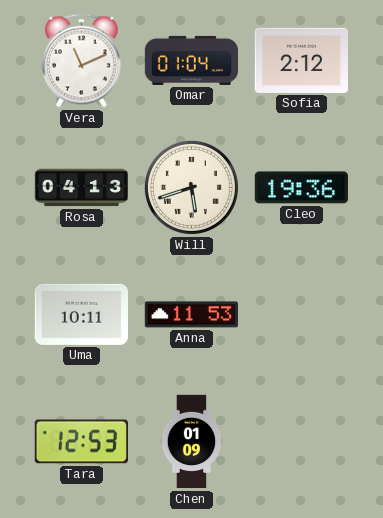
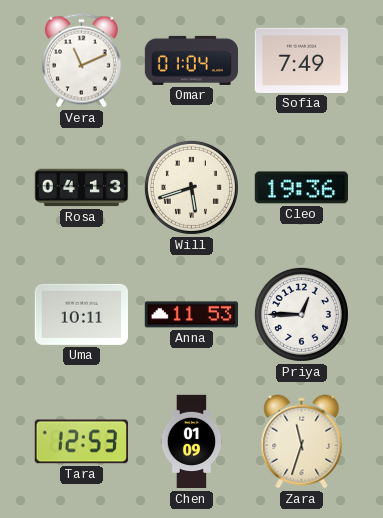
Sofia: 2:12 -> 7:49
Priya: none -> 12:45
Zara: none -> 11:33
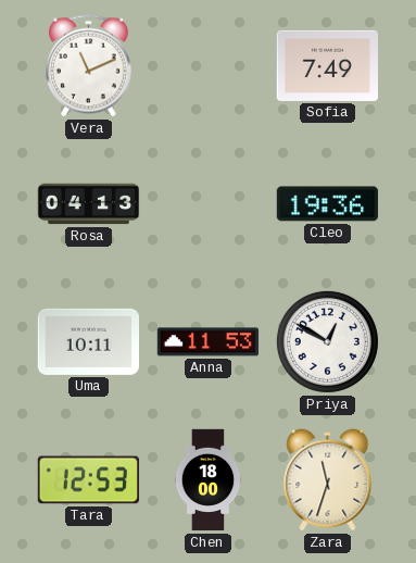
Omar: 01:04 -> none
Will: 5:42 -> none
Priya: 12:45 -> 12:50
Chen: 01:09 -> 18:00
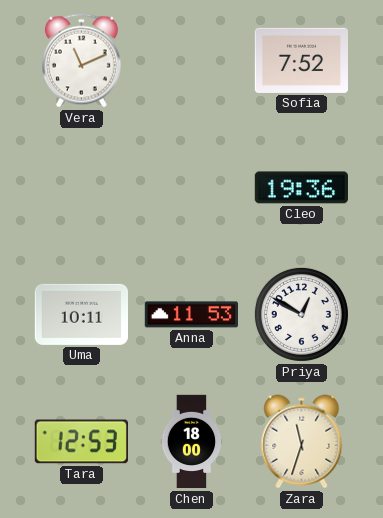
Sofia: 7:49 -> 7:52
Rosa: 04:13 -> none
